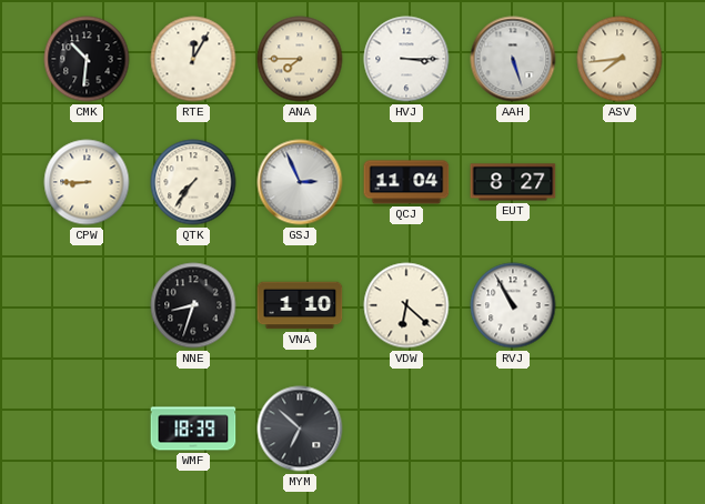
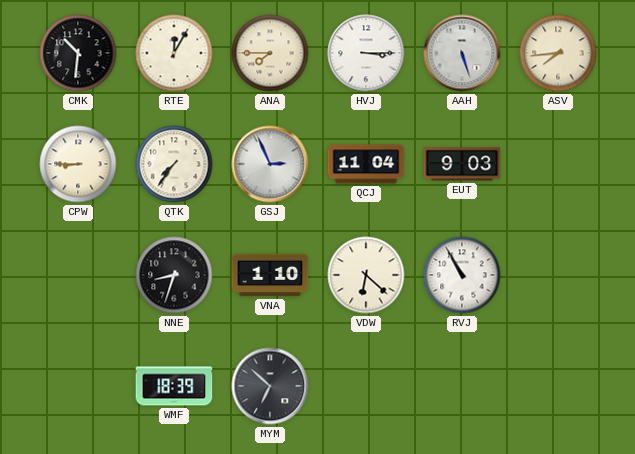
EUT: 8:27 -> 9:03
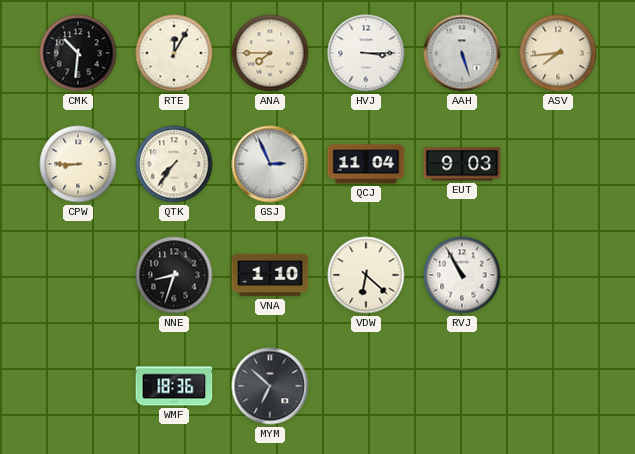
WMF: 18:39 -> 18:36
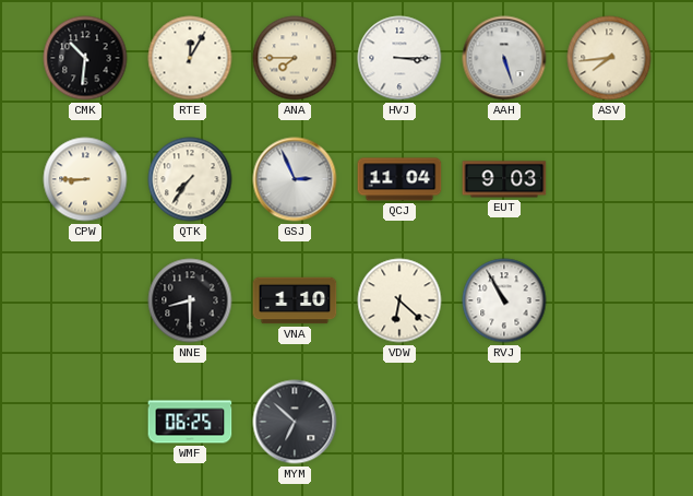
NNE: 8:33 -> 8:30
WMF: 18:36 -> 06:25
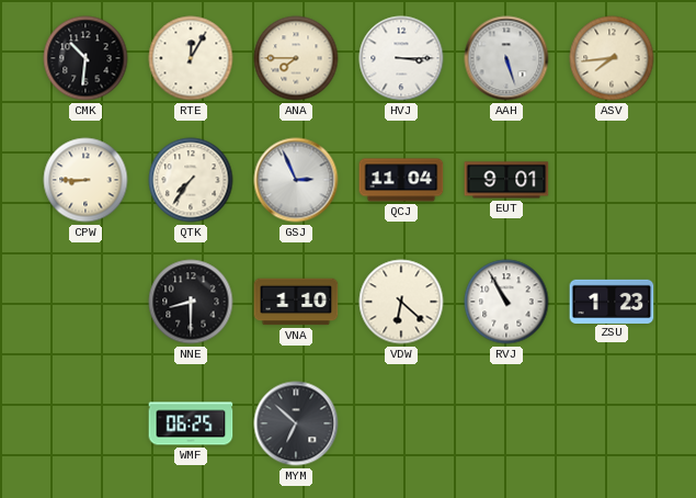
EUT: 9:03 -> 9:01
ZSU: none -> 1:23
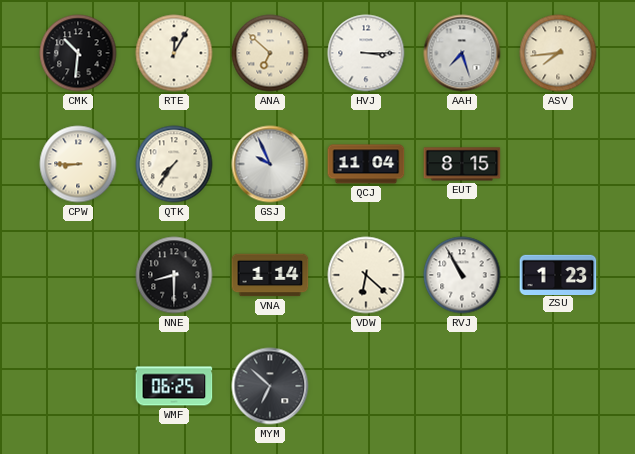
ANA: 7:45 -> 6:52
AAH: 5:27 -> 7:27
GSJ: 2:56 -> 9:56
EUT: 9:01 -> 8:15
VNA: 1:10 -> 1:14
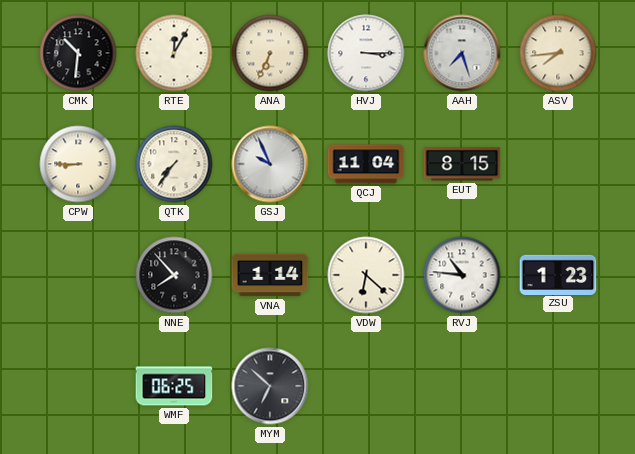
ANA: 6:52 -> 6:34
NNE: 8:30 -> 7:53
RVJ: 10:55 -> 10:46
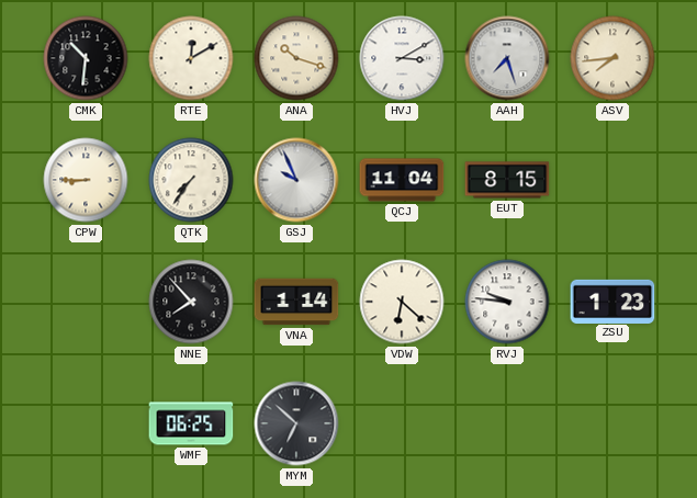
RTE: 12:05 -> 12:10
ANA: 6:34 -> 10:18
HVJ: 3:15 -> 3:10
RVJ: 10:46 -> 9:46
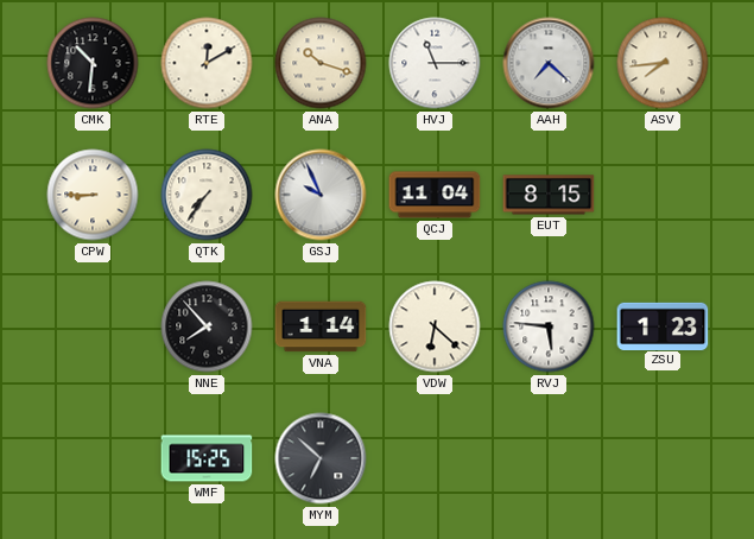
HVJ: 3:10 -> 11:15
AAH: 7:27 -> 7:22
RVJ: 9:46 -> 5:46
WMF: 06:25 -> 15:25
